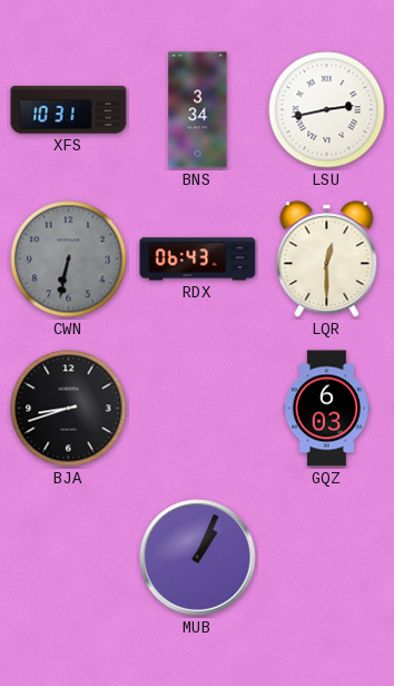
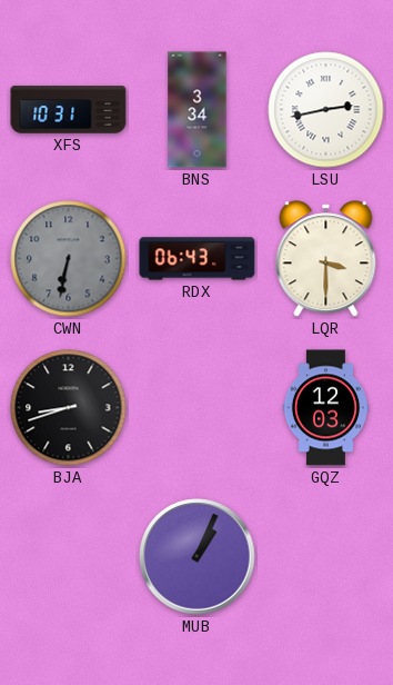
LQR: 12:30 -> 3:30
GQZ: 6:03 -> 12:03
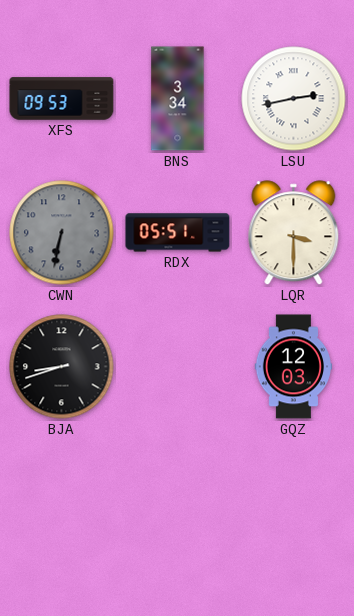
XFS: 10:31 -> 09:53
RDX: 06:43 -> 05:51
MUB: 1:04 -> none
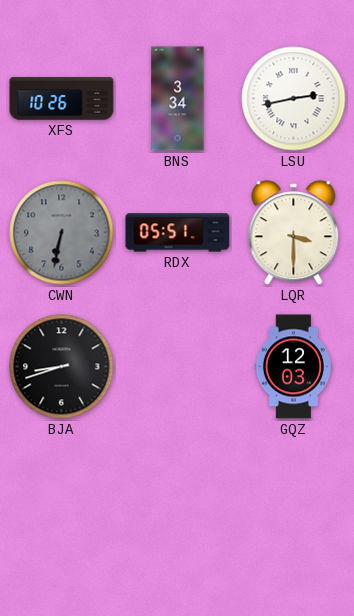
XFS: 09:53 -> 10:26
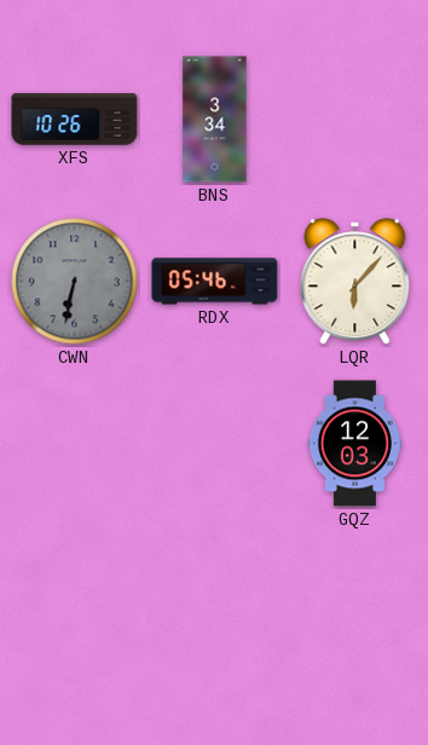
LSU: 2:43 -> none
RDX: 05:51 -> 05:46
LQR: 3:30 -> 6:07
BJA: 8:42 -> none
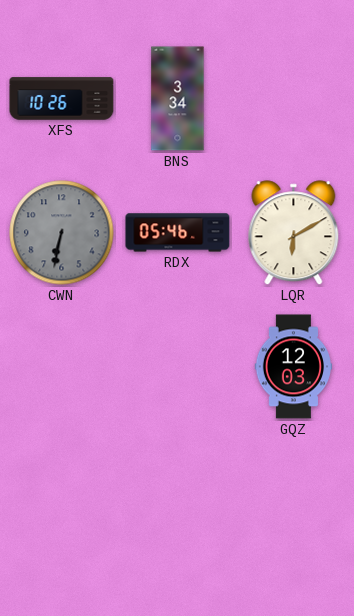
LQR: 6:07 -> 6:10
